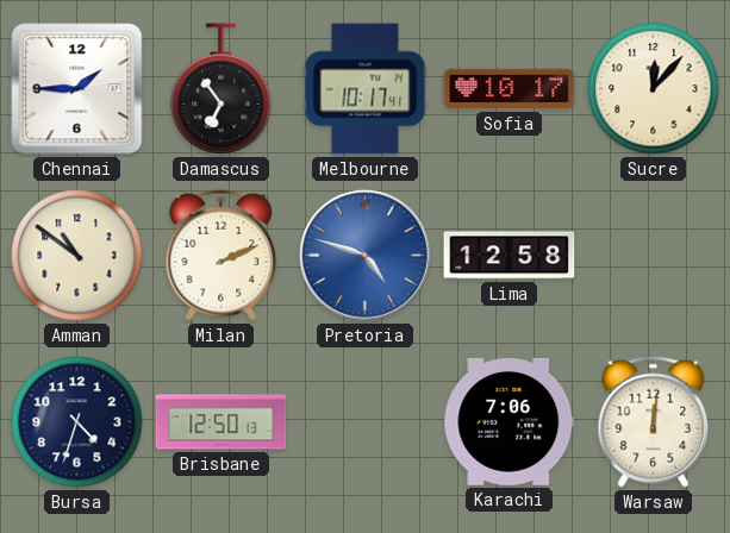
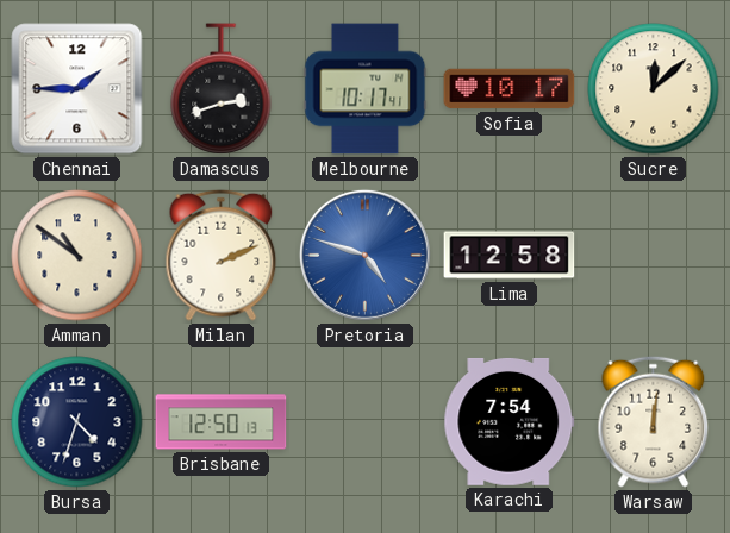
Damascus: 6:54 -> 2:42
Sucre: 12:07 -> 12:08
Karachi: 7:06 -> 7:54
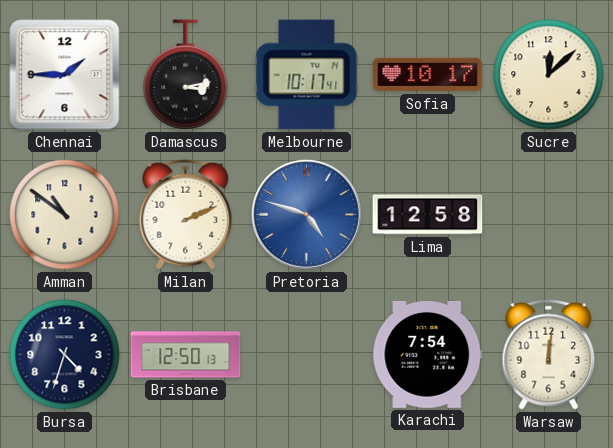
Damascus: 2:42 -> 3:13
